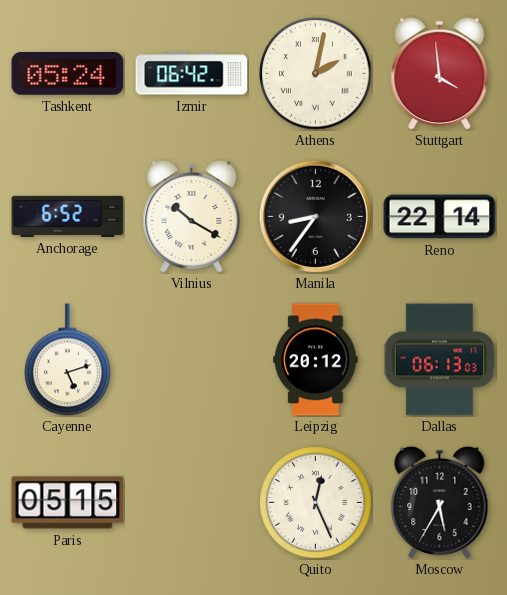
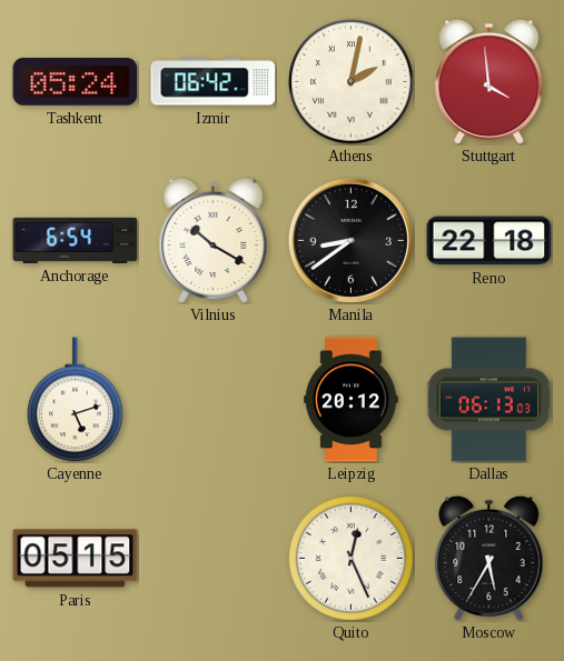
Anchorage: 6:52 -> 6:54
Manila: 8:36 -> 8:39
Reno: 22:14 -> 22:18
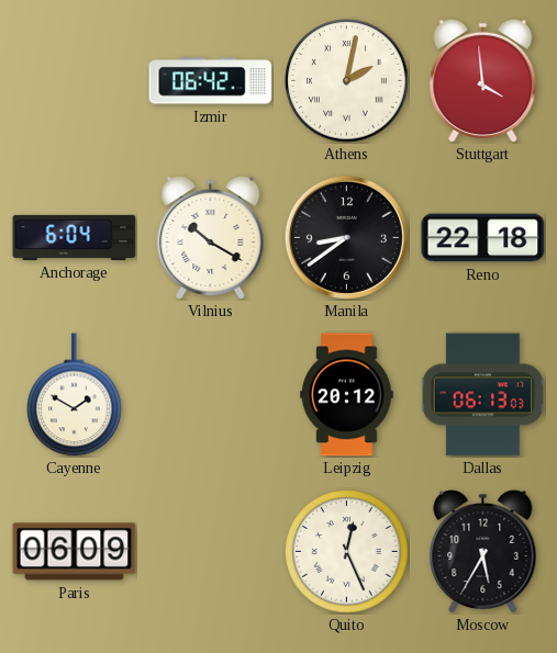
Tashkent: 05:24 -> none
Anchorage: 6:54 -> 6:04
Cayenne: 5:12 -> 1:50
Paris: 05:15 -> 06:09
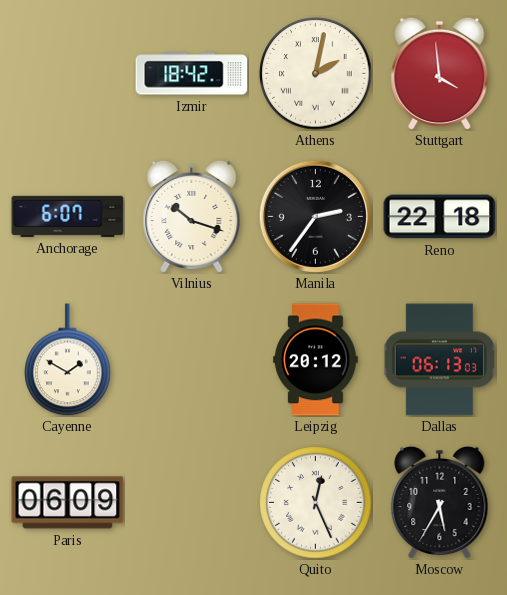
Izmir: 06:42 -> 18:42
Anchorage: 6:04 -> 6:07
Vilnius: 10:20 -> 10:18
Manila: 8:39 -> 2:36
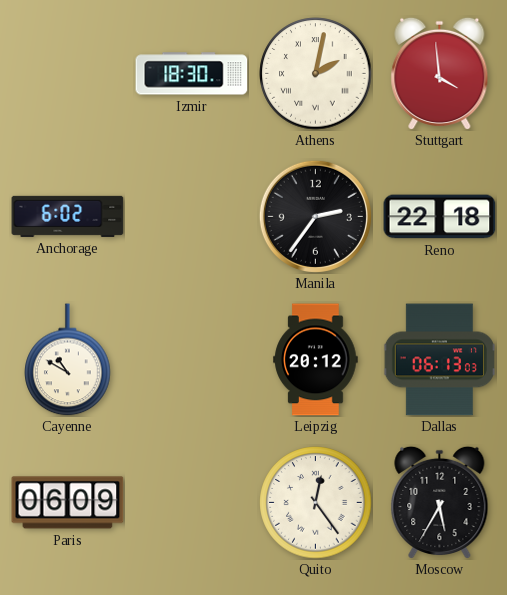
Izmir: 18:42 -> 18:30
Anchorage: 6:07 -> 6:02
Vilnius: 10:18 -> none
Cayenne: 1:50 -> 10:50
Quito: 12:26 -> 12:24
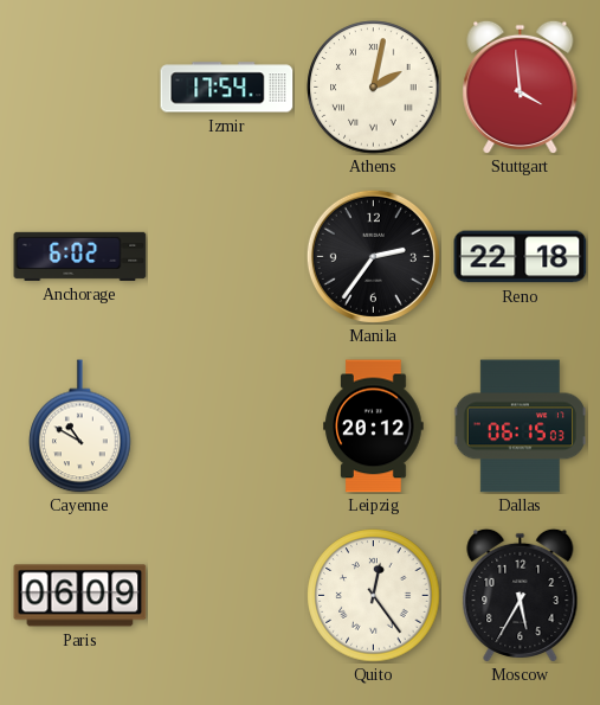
Izmir: 18:30 -> 17:54
Dallas: 06:13 -> 06:15
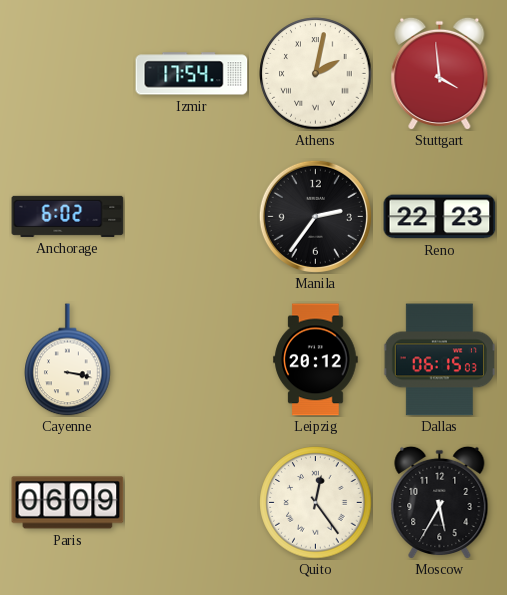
Reno: 22:18 -> 22:23
Cayenne: 10:50 -> 3:17
